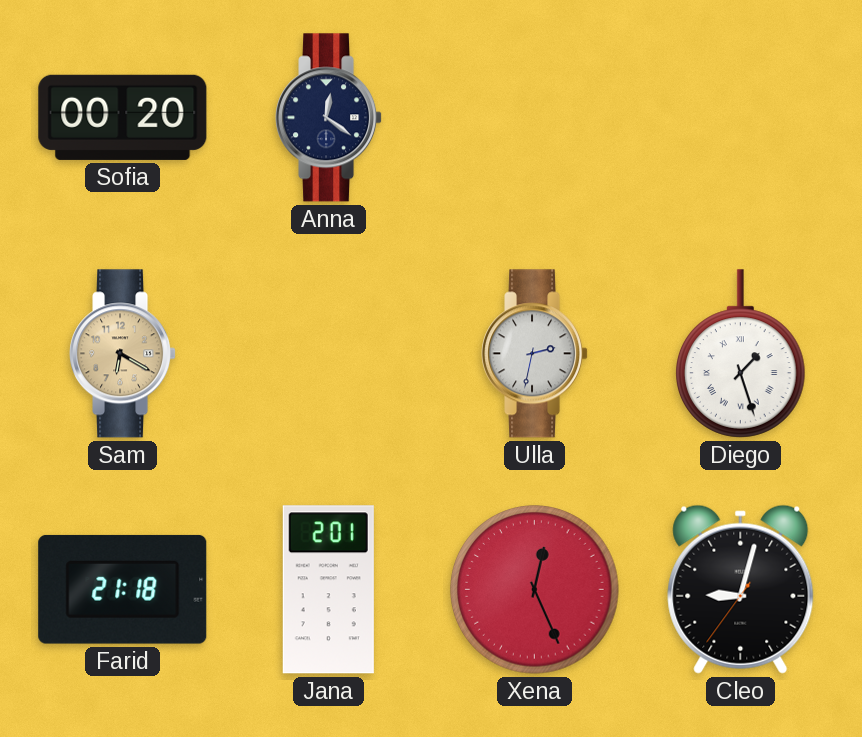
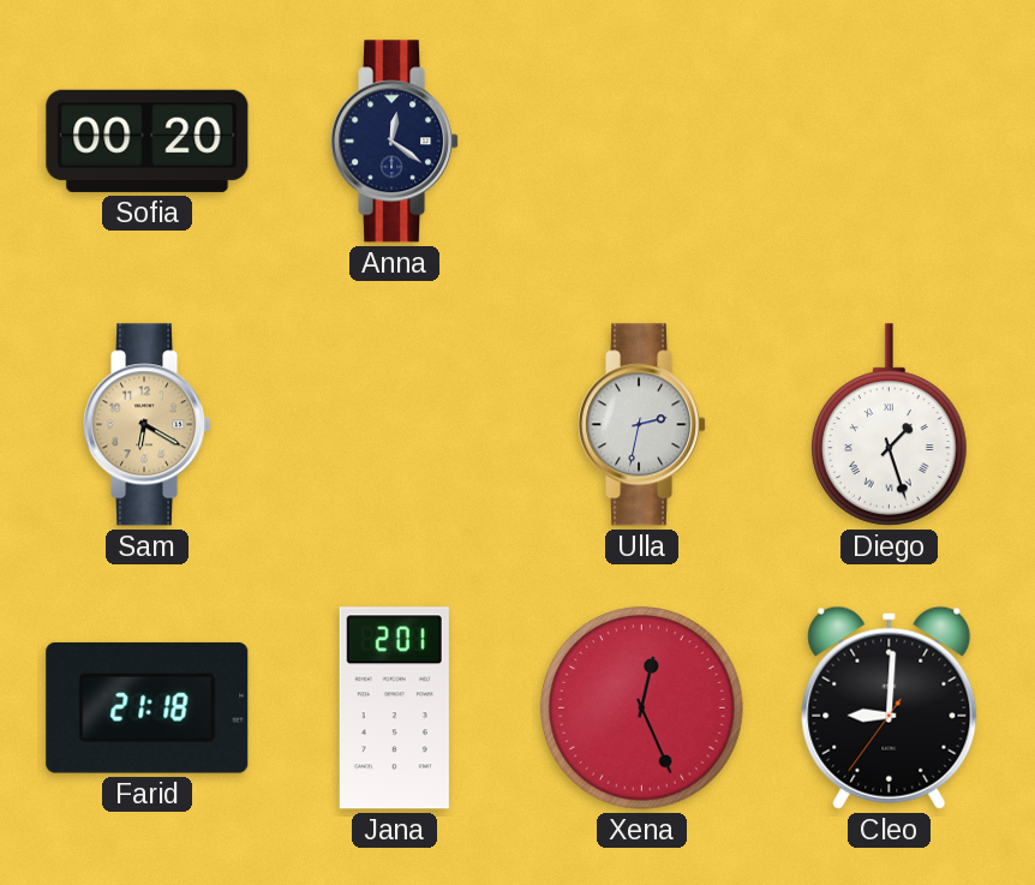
Cleo: 9:02 -> 9:00
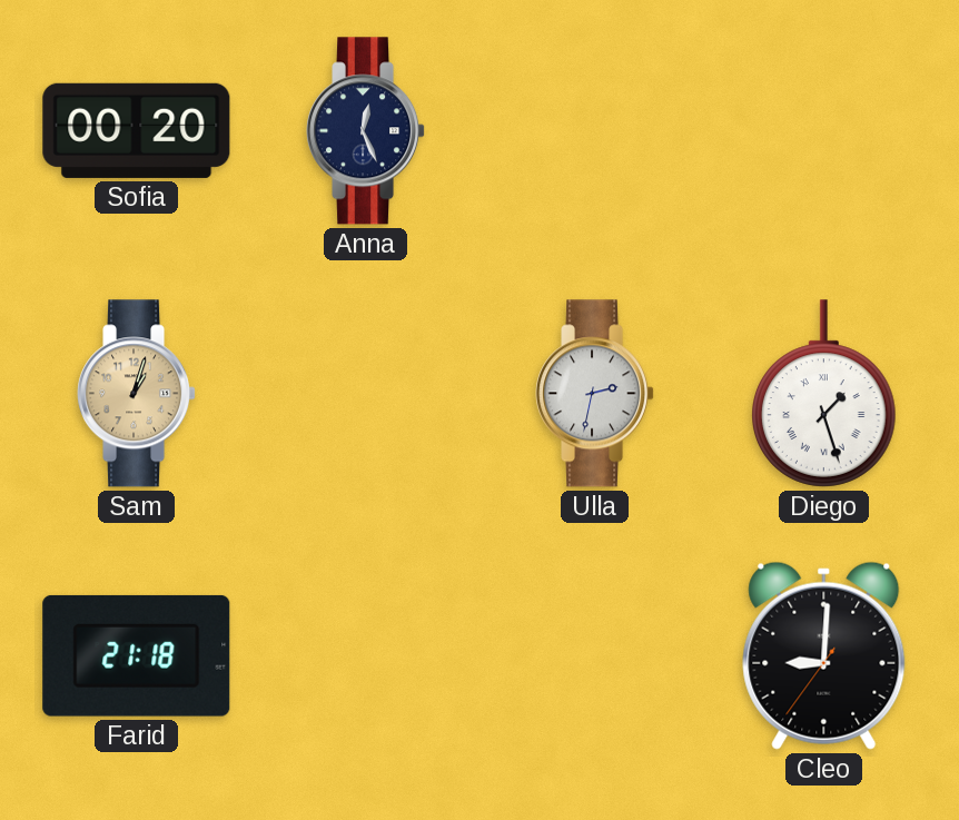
Anna: 12:21 -> 12:26
Sam: 6:20 -> 1:03
Jana: 2:01 -> none
Xena: 12:26 -> none
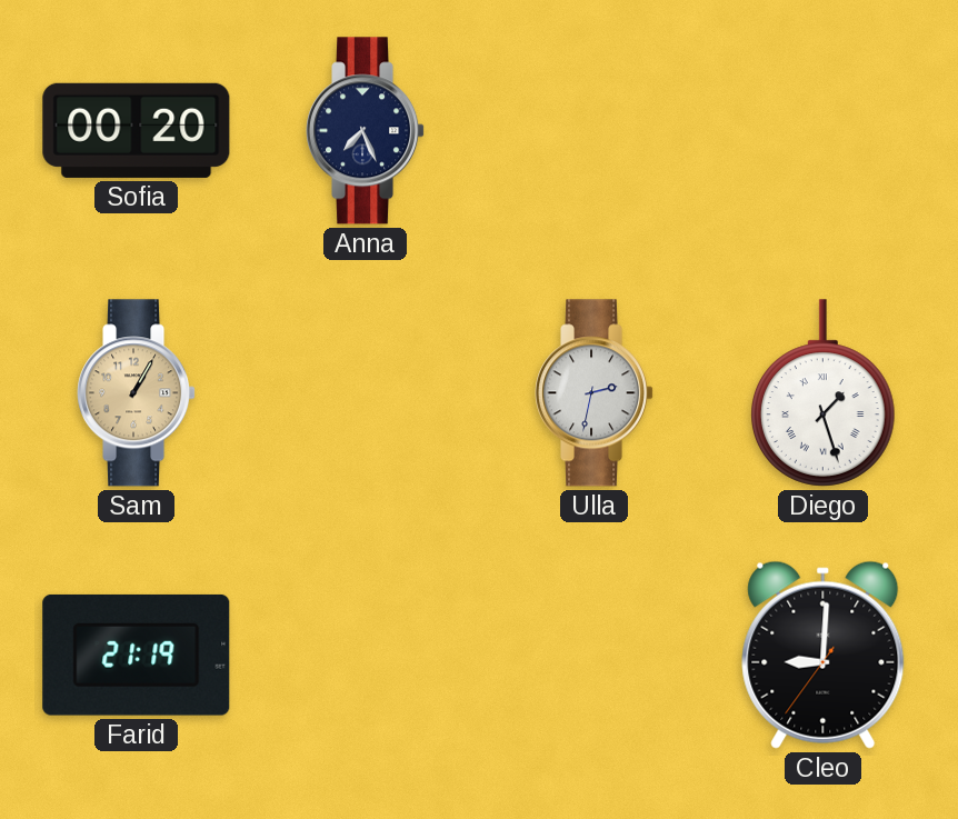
Anna: 12:26 -> 7:26
Sam: 1:03 -> 1:05
Farid: 21:18 -> 21:19
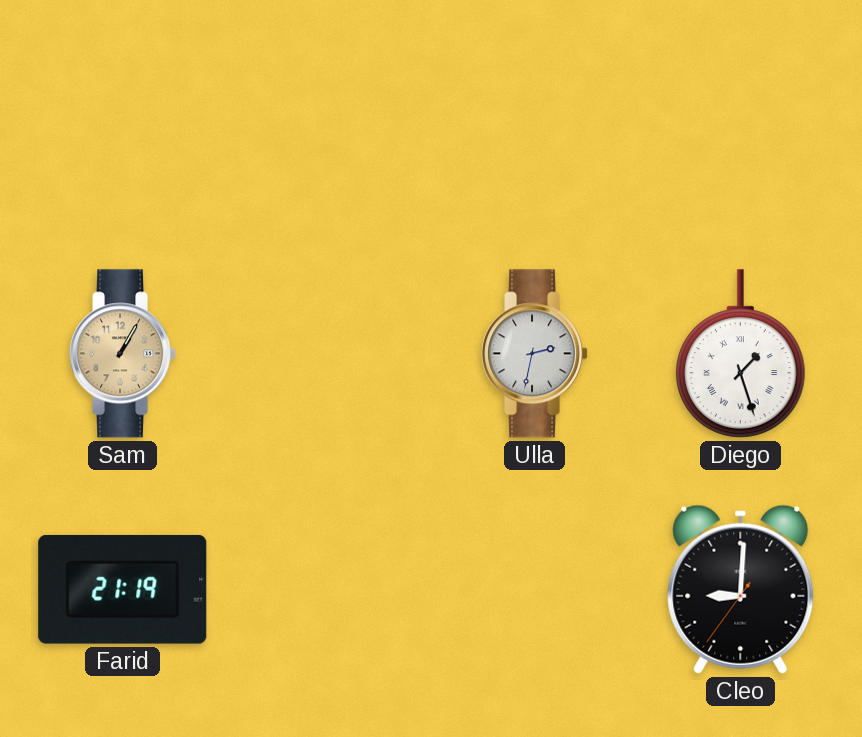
Sofia: 00:20 -> none
Anna: 7:26 -> none
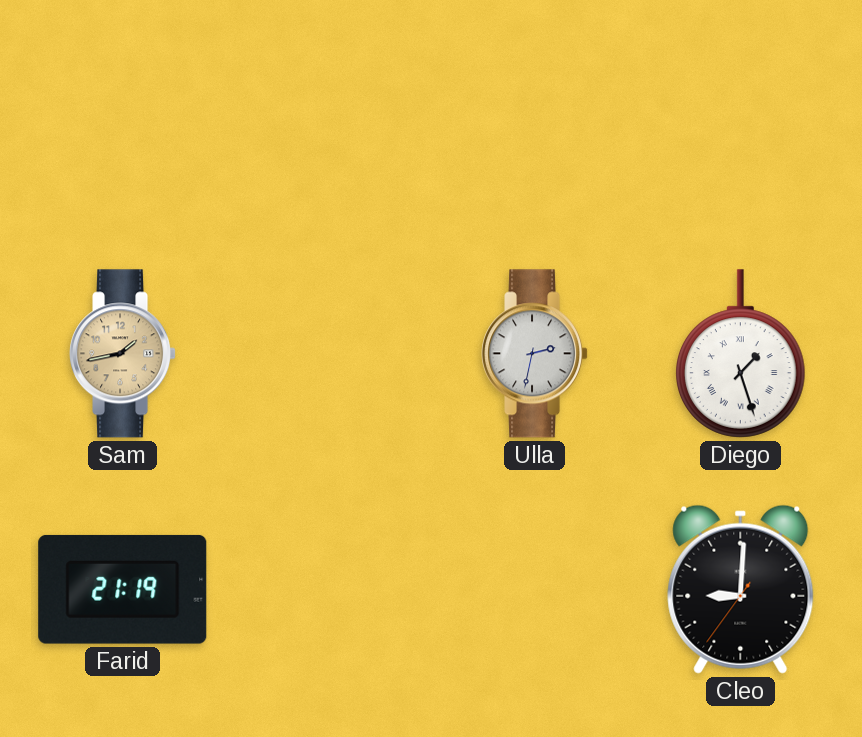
Sam: 1:05 -> 1:43
